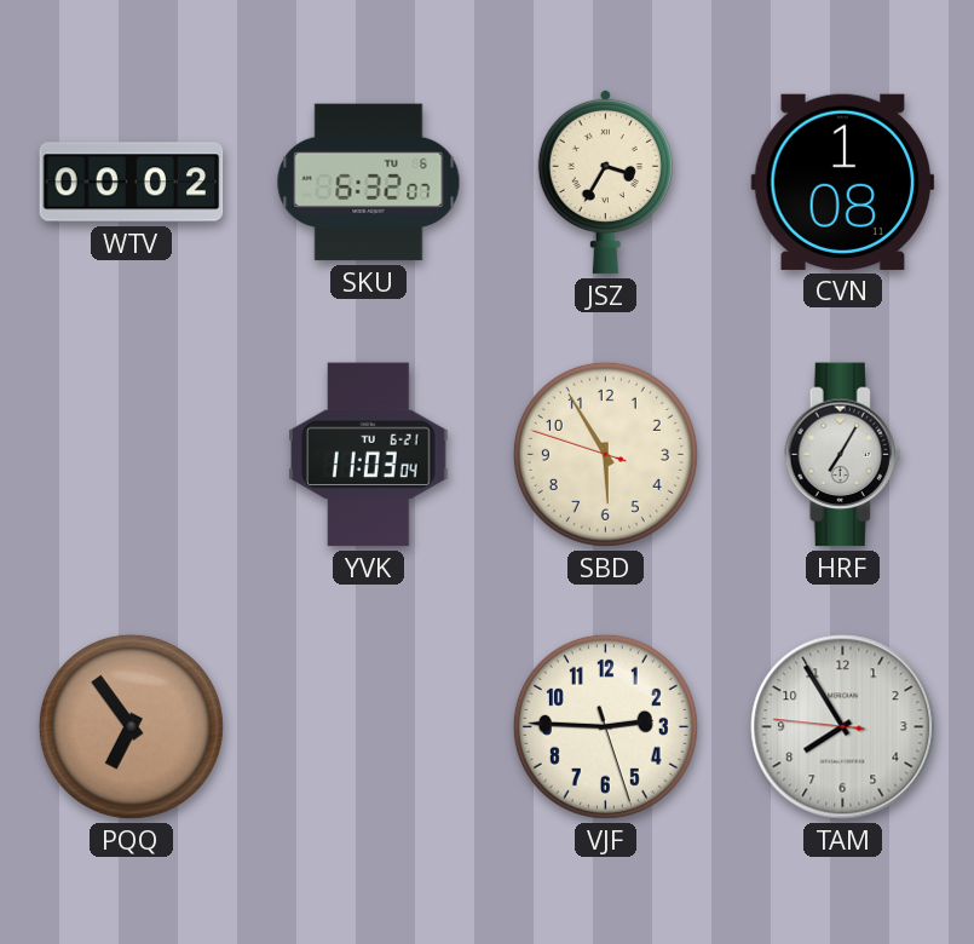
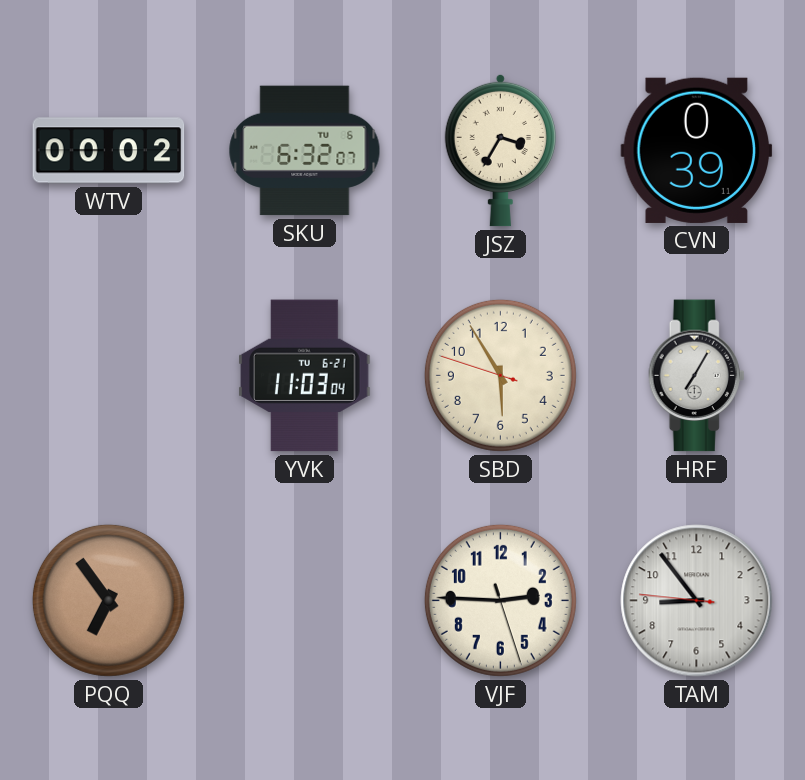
CVN: 1:08 -> 0:39
TAM: 7:54 -> 8:53
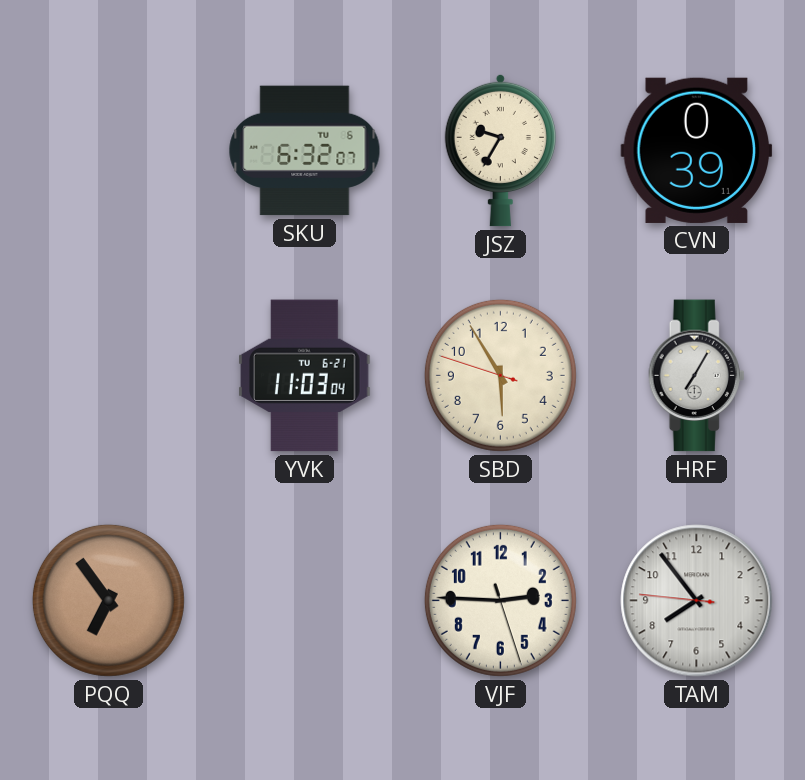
WTV: 00:02 -> none
JSZ: 3:35 -> 9:35
TAM: 8:53 -> 7:53
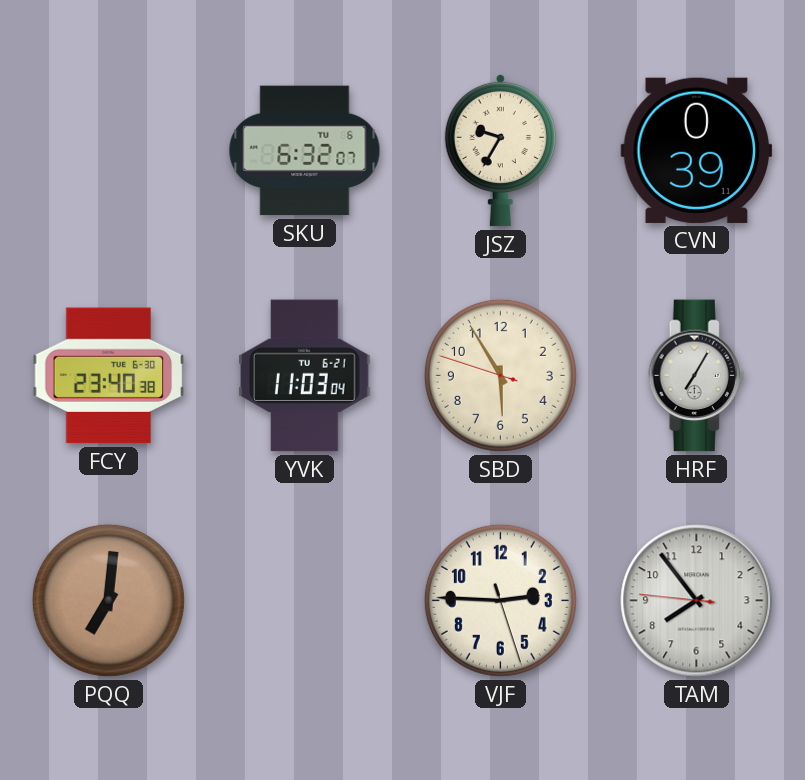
FCY: none -> 23:40
PQQ: 6:54 -> 7:01
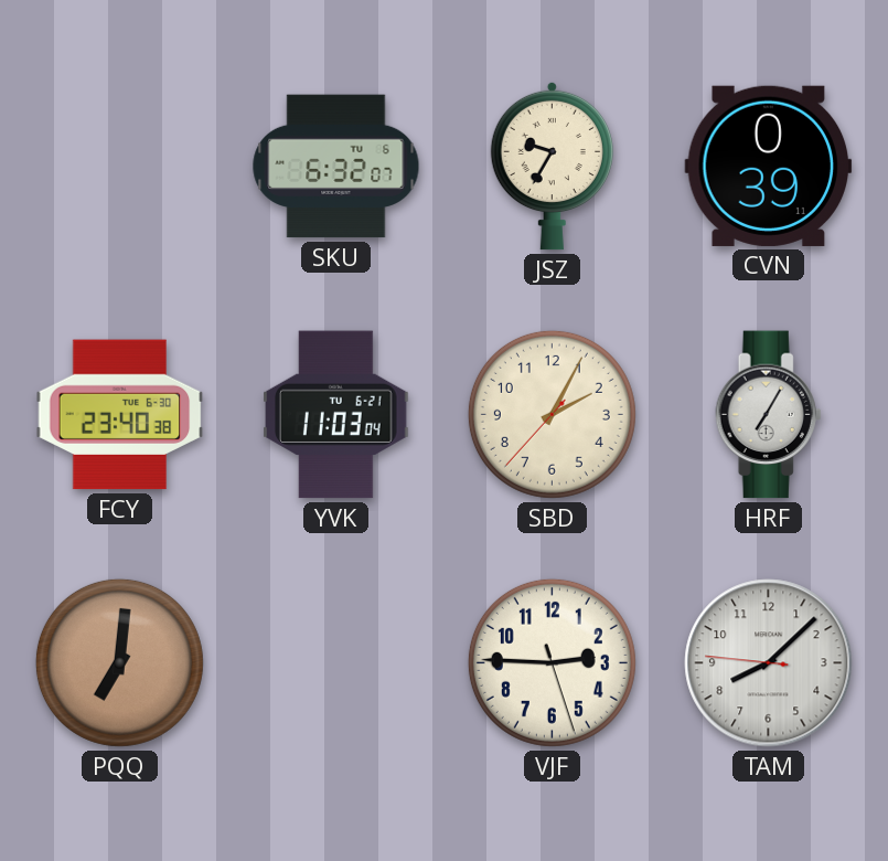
SBD: 5:54 -> 2:04
TAM: 7:53 -> 8:07
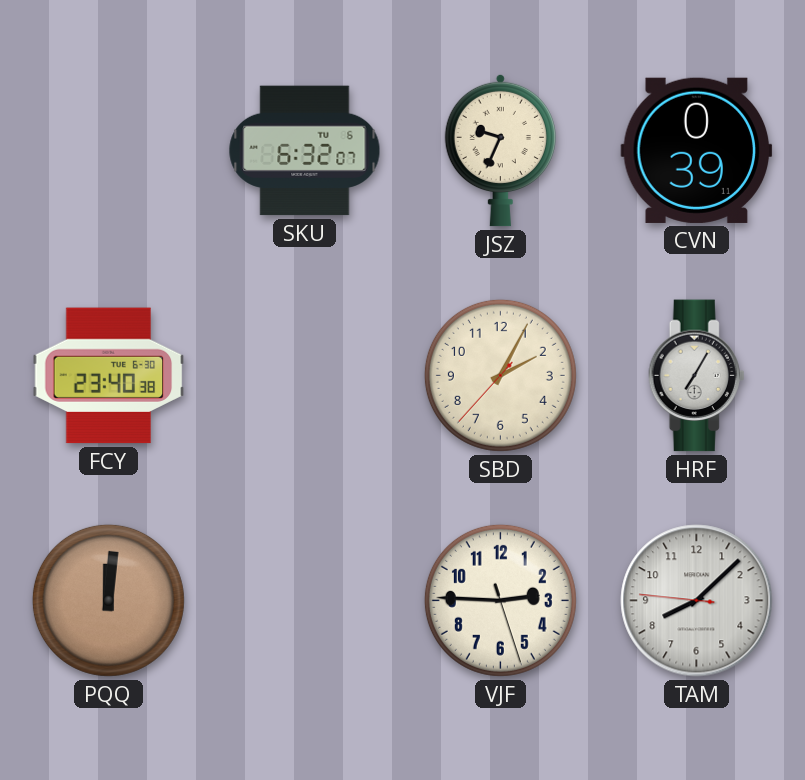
JSZ: 9:35 -> 9:34
YVK: 11:03 -> none
PQQ: 7:01 -> 12:01
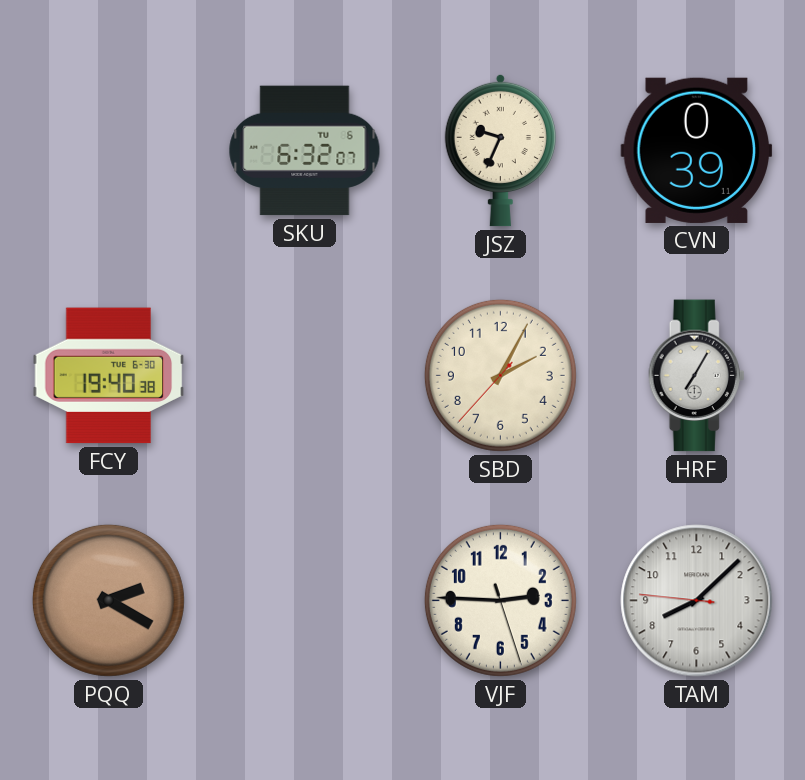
FCY: 23:40 -> 19:40
PQQ: 12:01 -> 2:20
